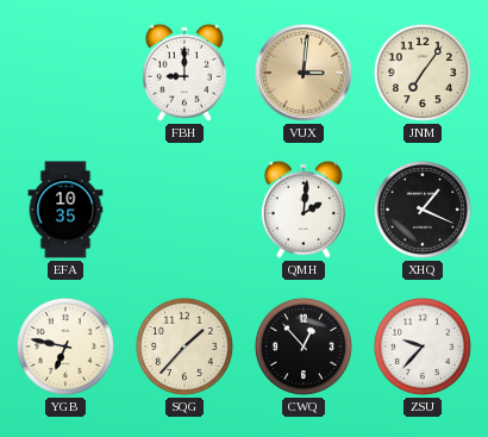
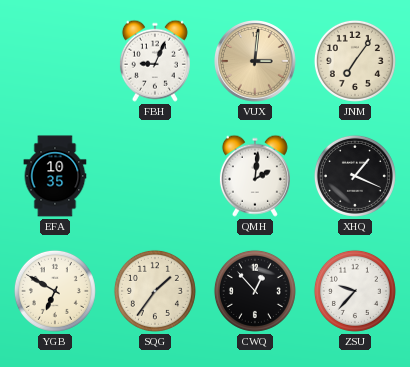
FBH: 9:00 -> 9:04
YGB: 6:47 -> 6:50
SQG: 1:37 -> 1:36
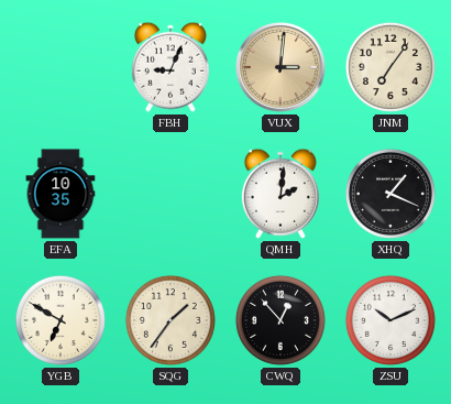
ZSU: 9:37 -> 10:11
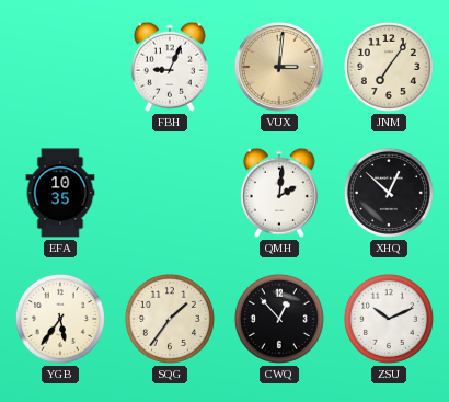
XHQ: 1:19 -> 12:52
YGB: 6:50 -> 5:36
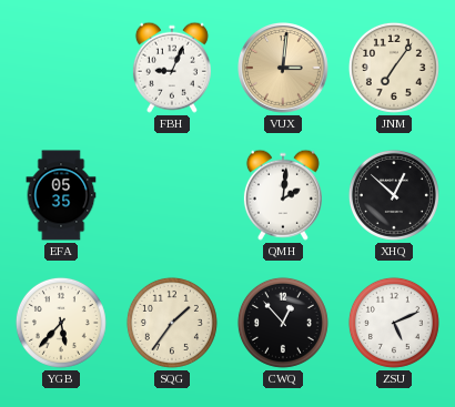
EFA: 10:35 -> 05:35
YGB: 5:36 -> 5:37
ZSU: 10:11 -> 5:11
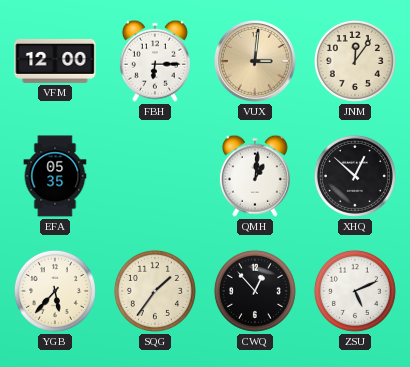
VFM: none -> 12:00
FBH: 9:04 -> 6:15
JNM: 7:06 -> 12:06
QMH: 2:01 -> 1:01
